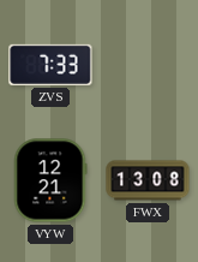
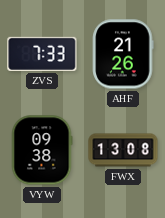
AHF: none -> 21:26
VYW: 12:21 -> 09:38
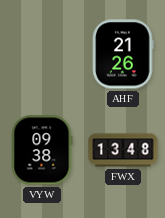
ZVS: 7:33 -> none
FWX: 13:08 -> 13:48
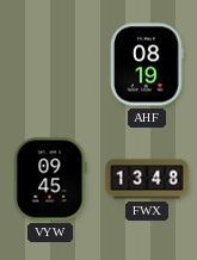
AHF: 21:26 -> 08:19
VYW: 09:38 -> 09:45
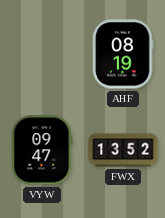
VYW: 09:45 -> 09:47
FWX: 13:48 -> 13:52
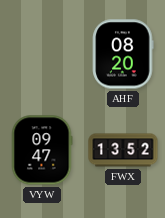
AHF: 08:19 -> 08:20
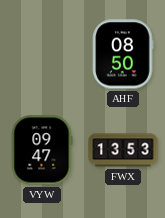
AHF: 08:20 -> 08:50
FWX: 13:52 -> 13:53
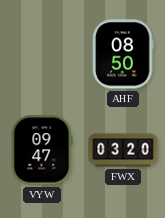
FWX: 13:53 -> 03:20
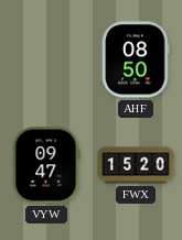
FWX: 03:20 -> 15:20
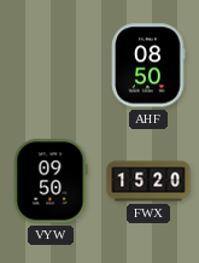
VYW: 09:47 -> 09:50
